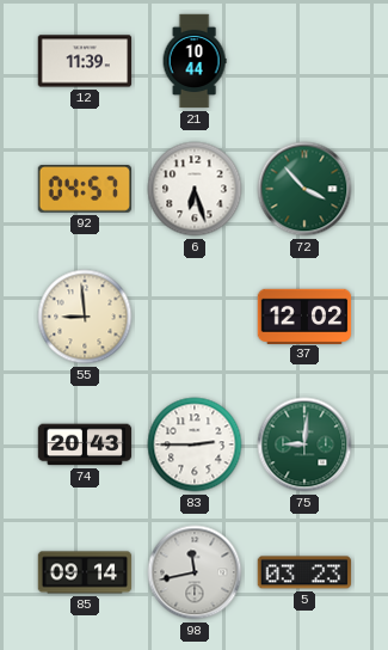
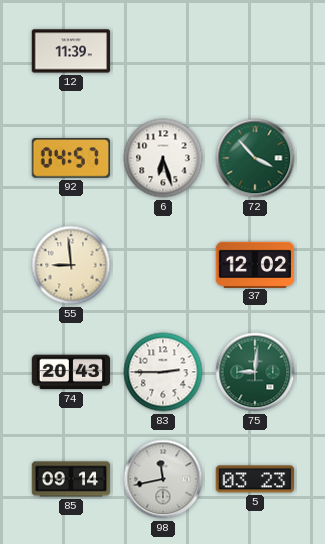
21: 10:44 -> none
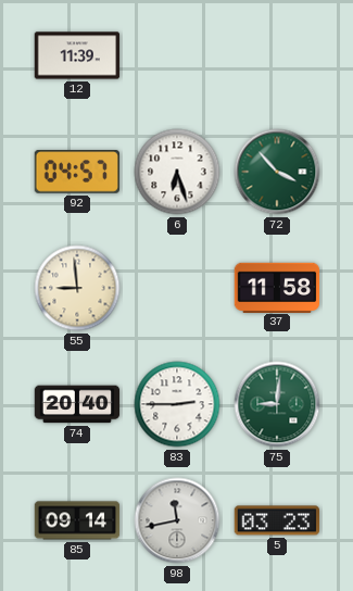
37: 12:02 -> 11:58
74: 20:43 -> 20:40
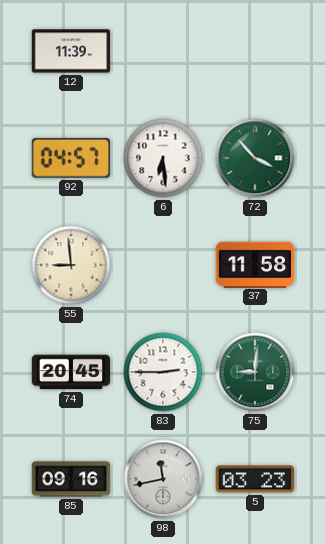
6: 6:27 -> 6:29
74: 20:40 -> 20:45
85: 09:14 -> 09:16
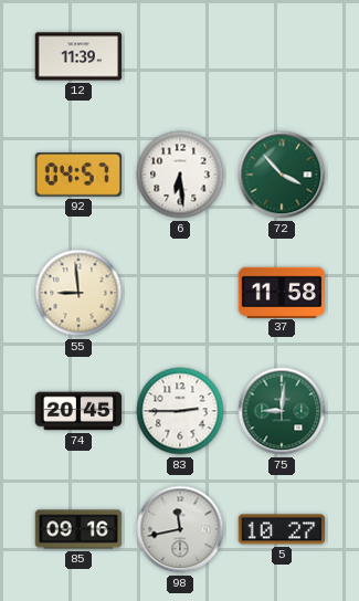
5: 03:23 -> 10:27
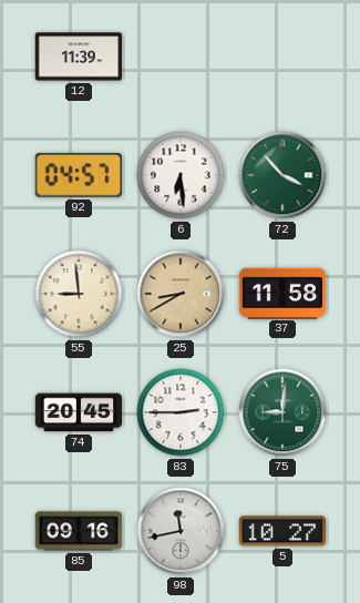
25: none -> 8:40
